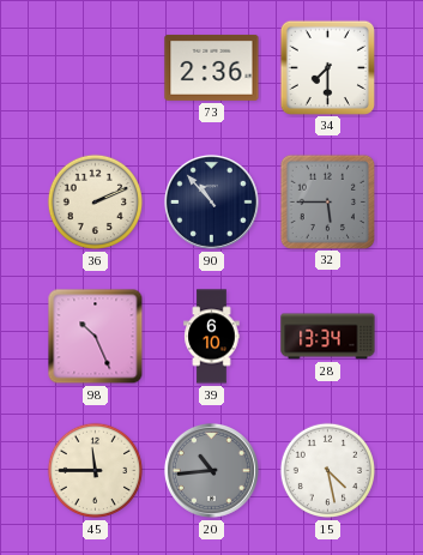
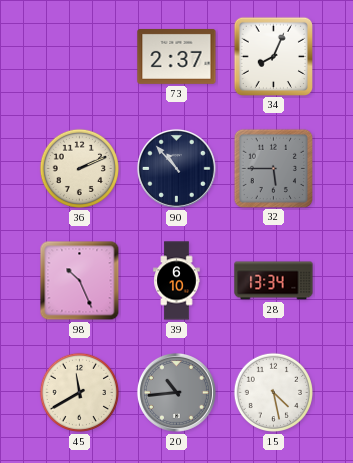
73: 2:36 -> 2:37
34: 7:30 -> 8:04
45: 11:45 -> 11:40
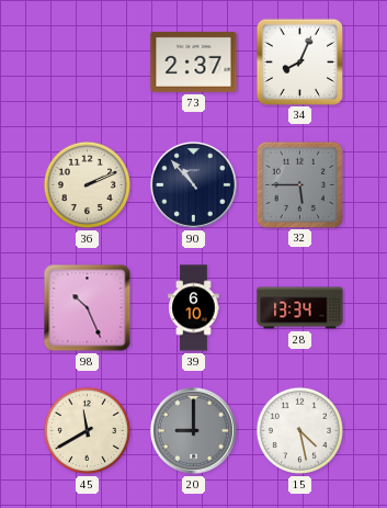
20: 10:44 -> 9:00
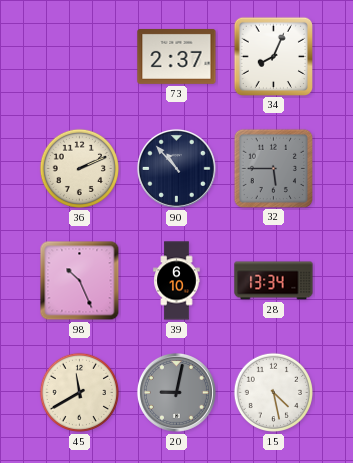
20: 9:00 -> 9:02
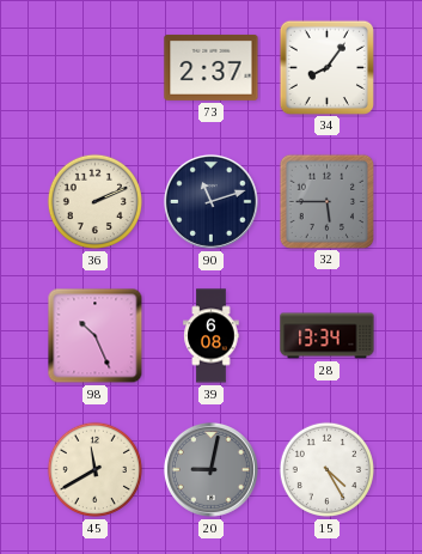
34: 8:04 -> 8:06
90: 10:53 -> 11:12
39: 6:10 -> 6:08
15: 4:28 -> 4:25
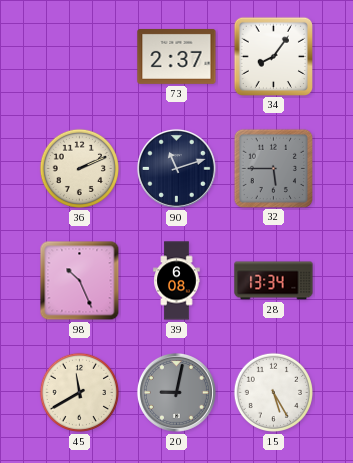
15: 4:25 -> 5:25
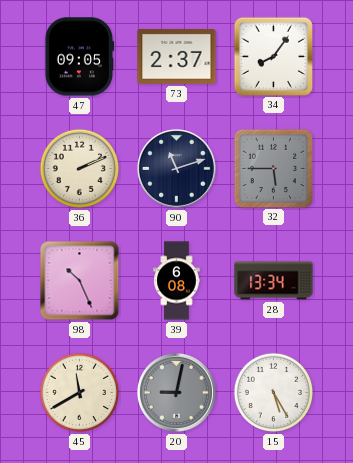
47: none -> 09:05
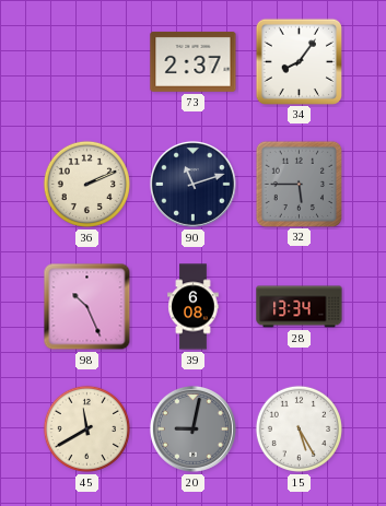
47: 09:05 -> none
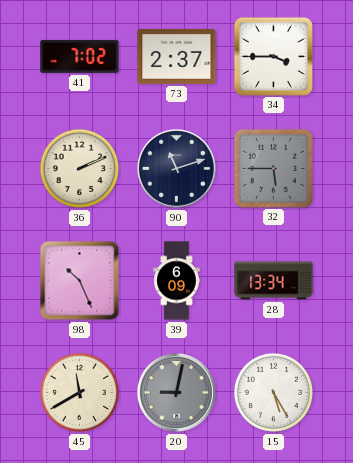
41: none -> 7:02
34: 8:06 -> 3:45
39: 6:08 -> 6:09
